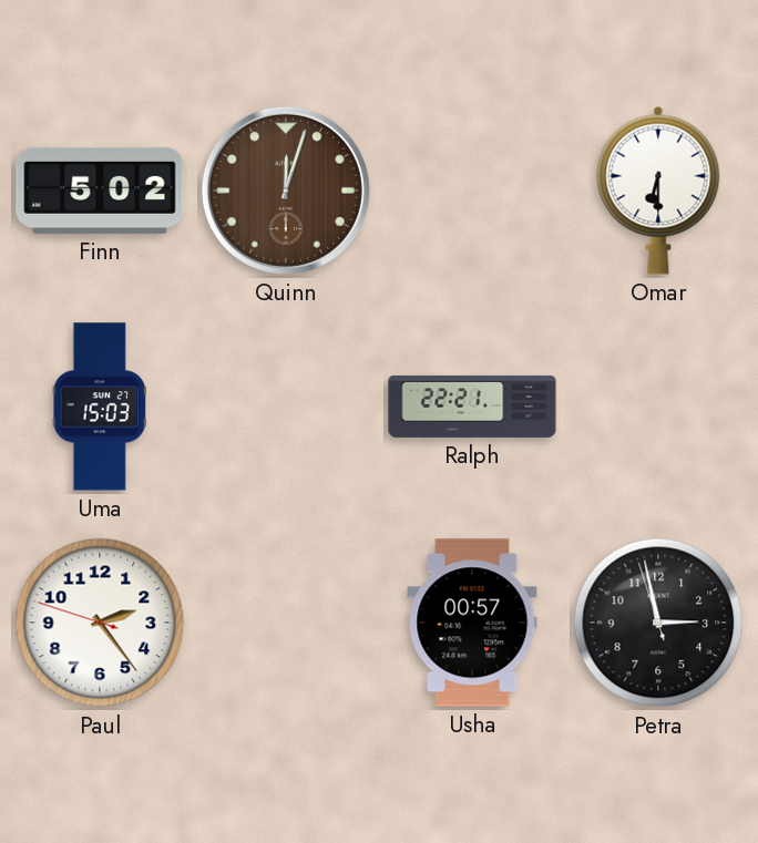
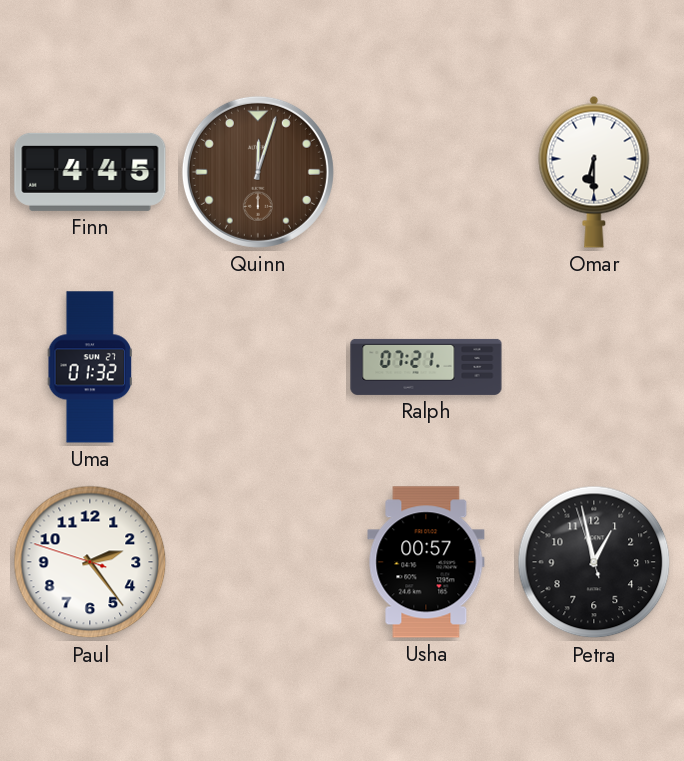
Finn: 5:02 -> 4:45
Uma: 15:03 -> 01:32
Ralph: 22:21 -> 07:21
Petra: 2:57 -> 12:57
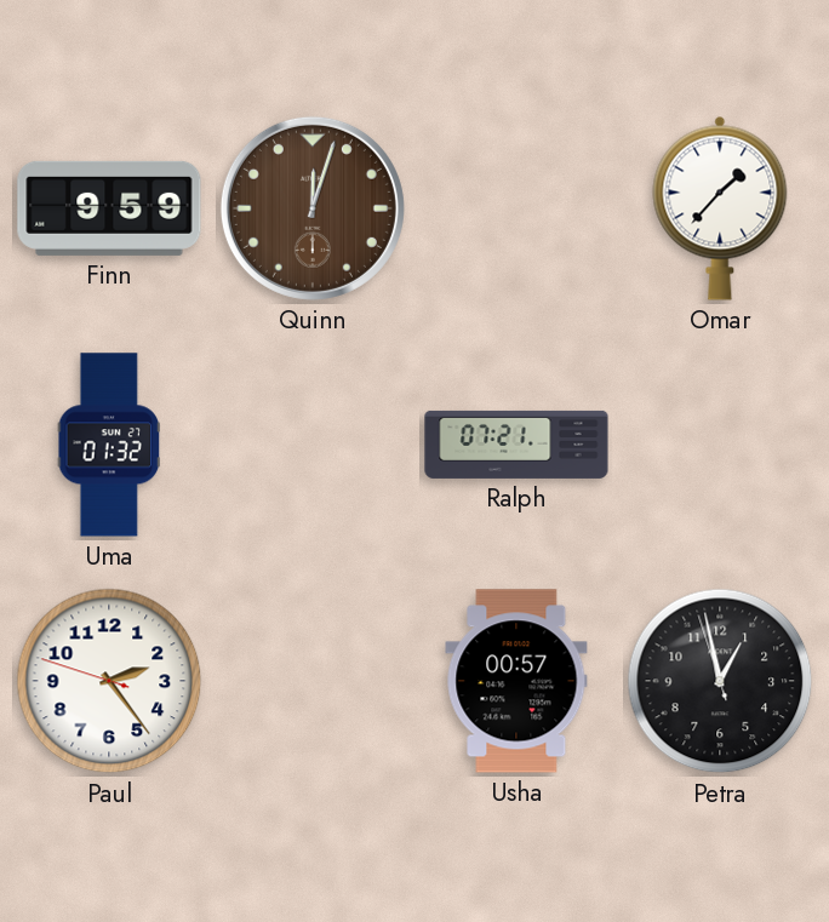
Finn: 4:45 -> 9:59
Omar: 6:30 -> 1:37
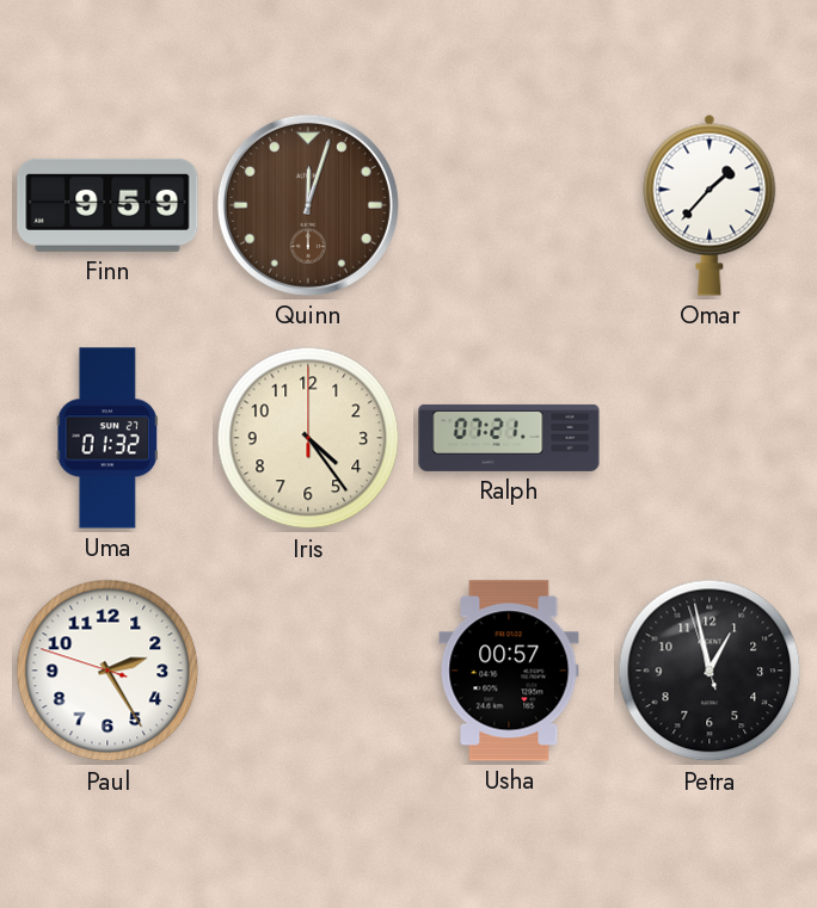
Iris: none -> 4:24
Paul: 2:23 -> 2:24
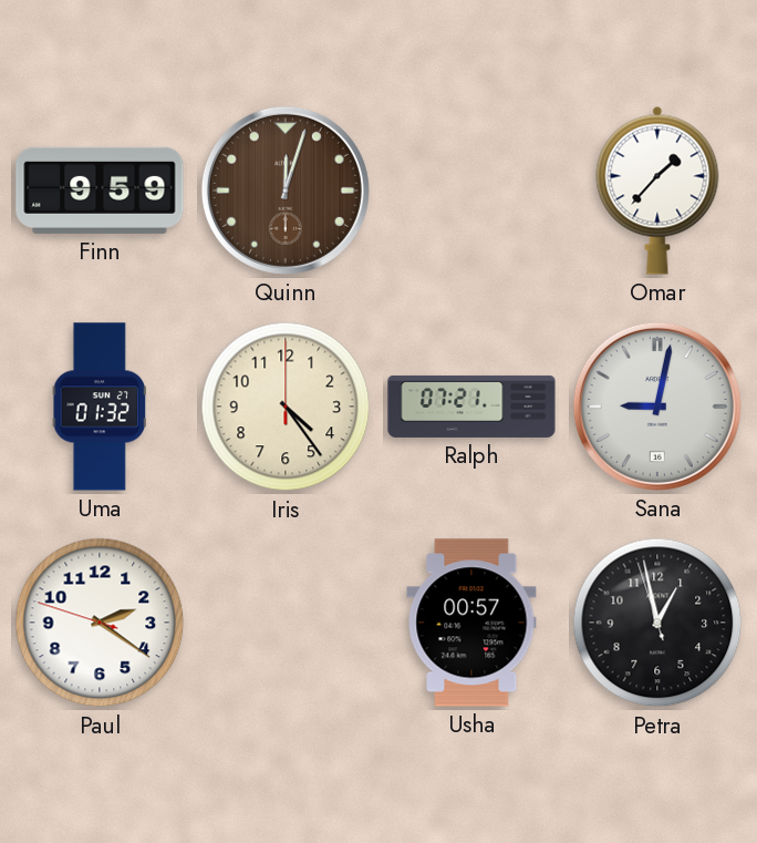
Sana: none -> 9:02
Paul: 2:24 -> 2:20
